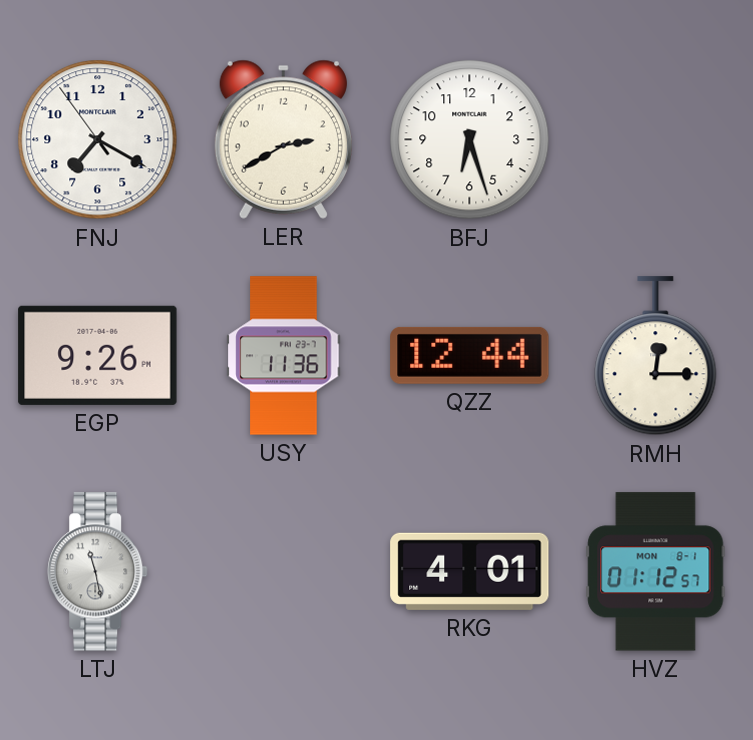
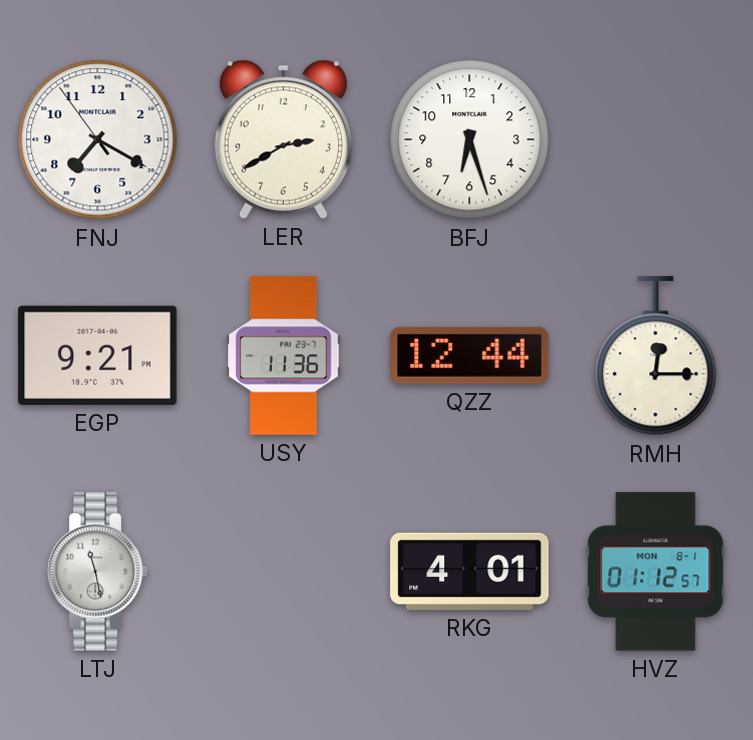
EGP: 9:26 -> 9:21
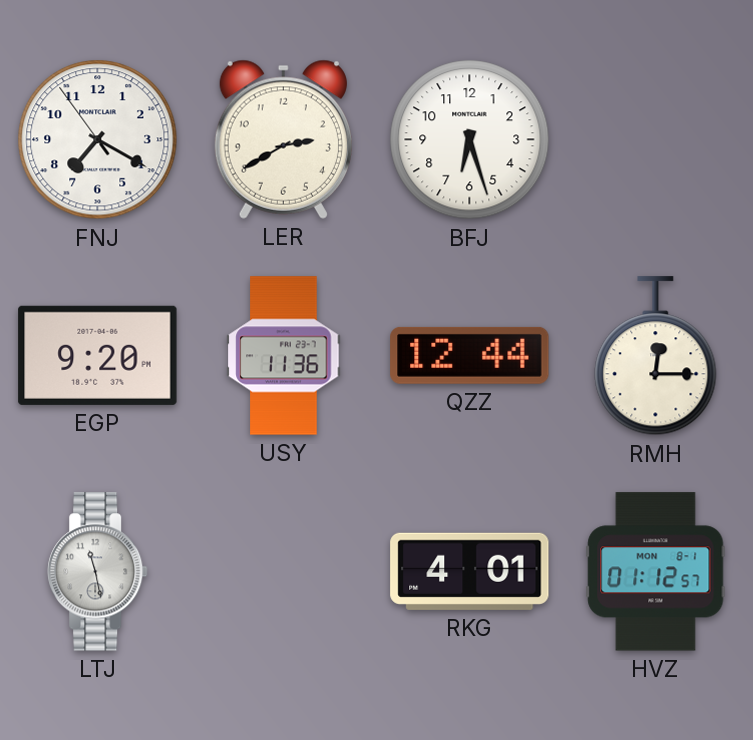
EGP: 9:21 -> 9:20
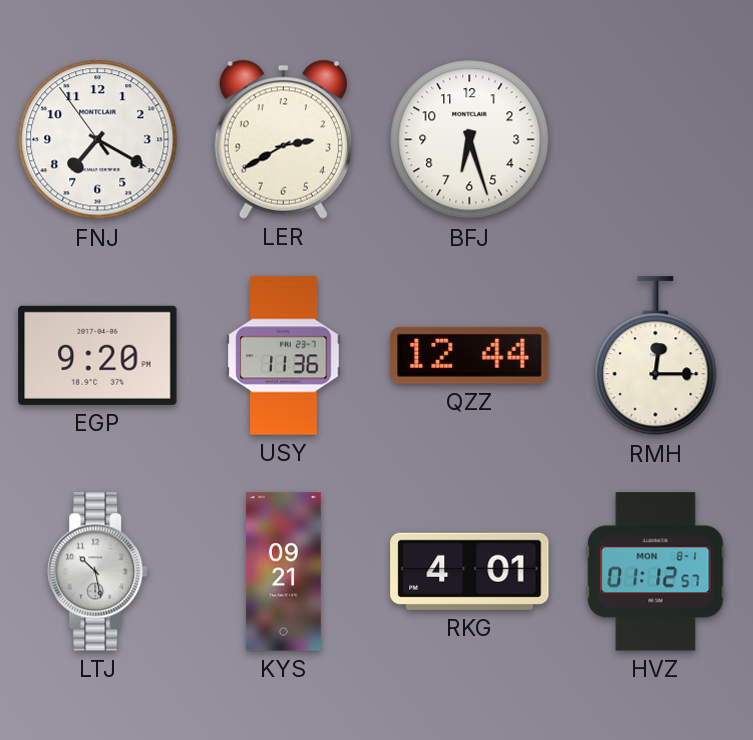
LTJ: 11:28 -> 10:28
KYS: none -> 09:21
